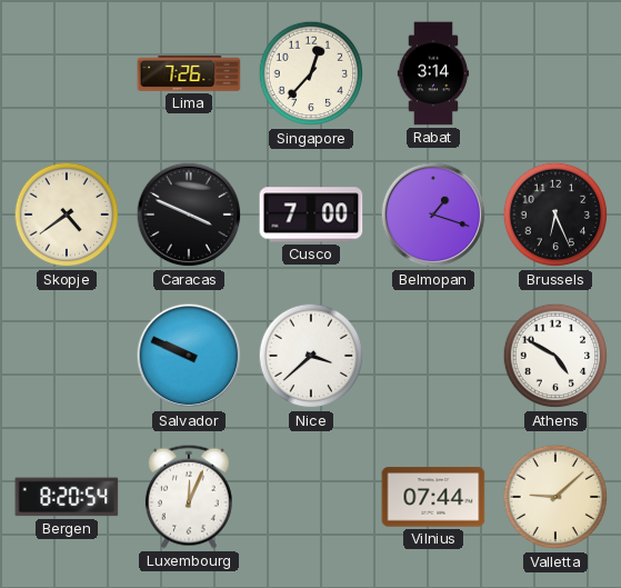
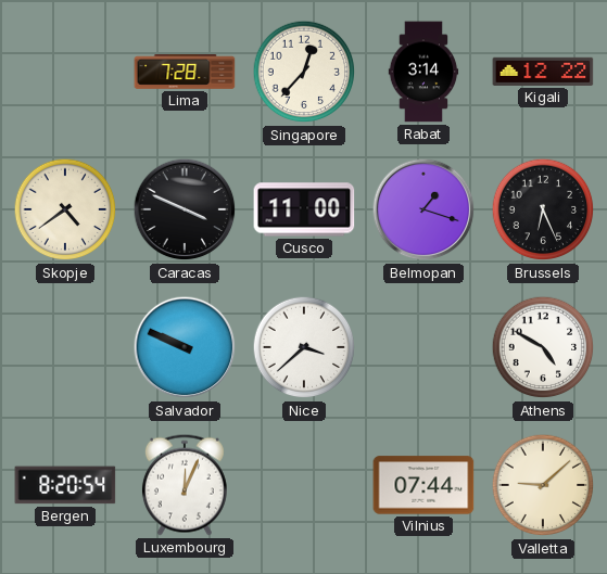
Lima: 7:26 -> 7:28
Kigali: none -> 12:22
Cusco: 7:00 -> 11:00
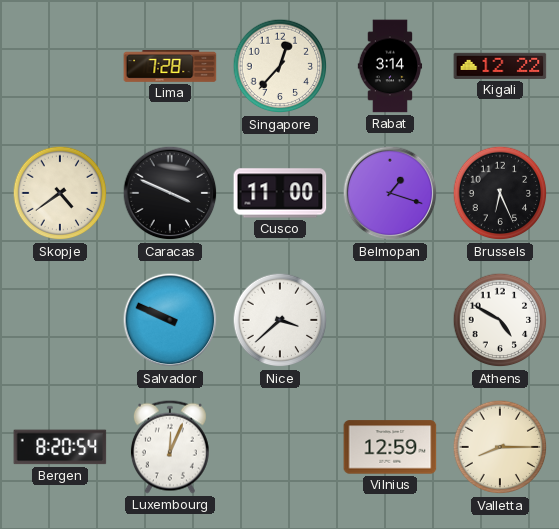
Vilnius: 07:44 -> 12:59
Valletta: 9:08 -> 8:15
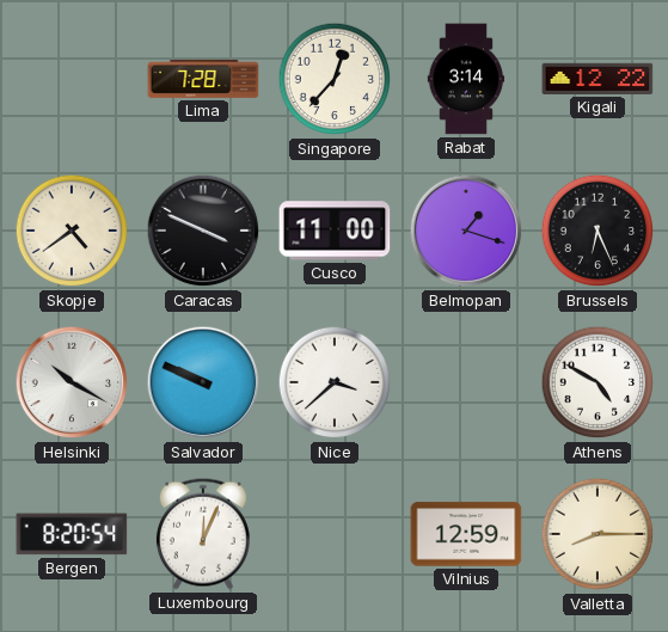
Helsinki: none -> 10:20
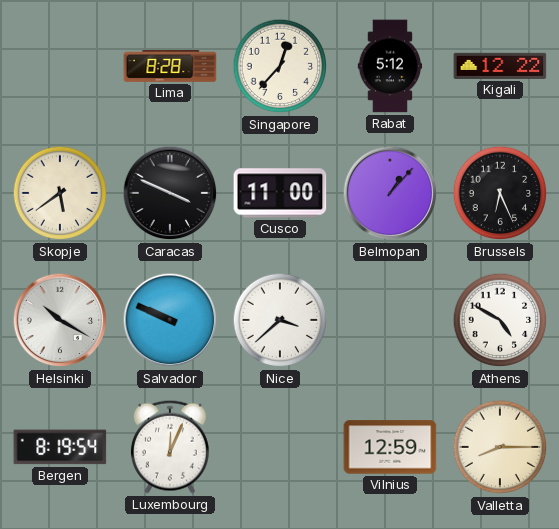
Lima: 7:28 -> 8:28
Rabat: 3:14 -> 5:12
Skopje: 4:39 -> 5:39
Belmopan: 1:18 -> 1:07
Bergen: 8:20 -> 8:19
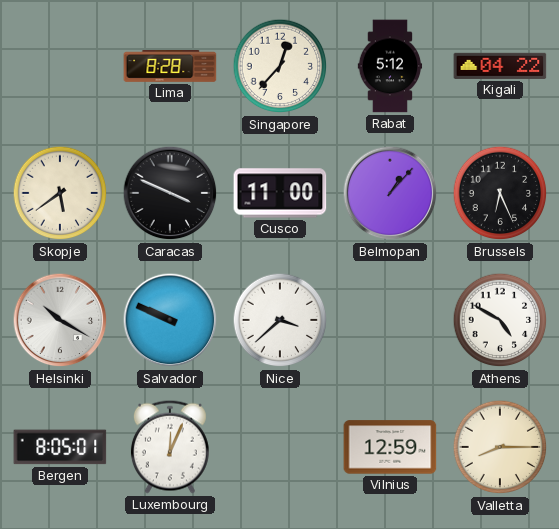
Kigali: 12:22 -> 04:22
Bergen: 8:19 -> 8:05
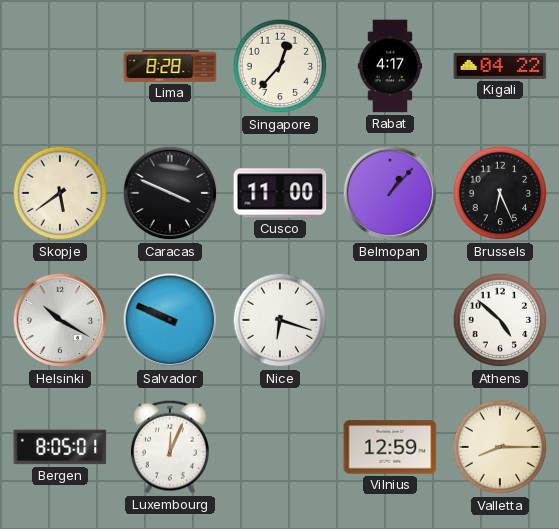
Rabat: 5:12 -> 4:17
Nice: 3:38 -> 6:18
Athens: 4:50 -> 4:52
